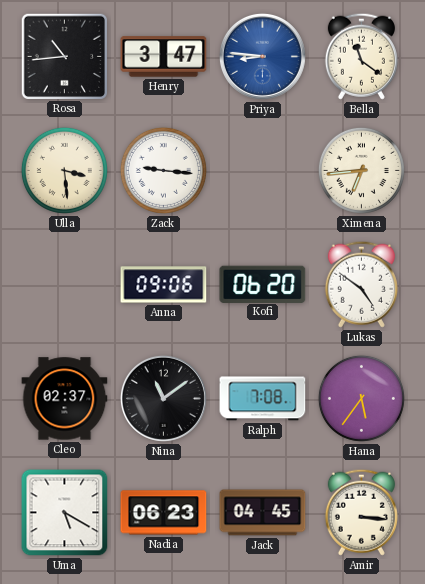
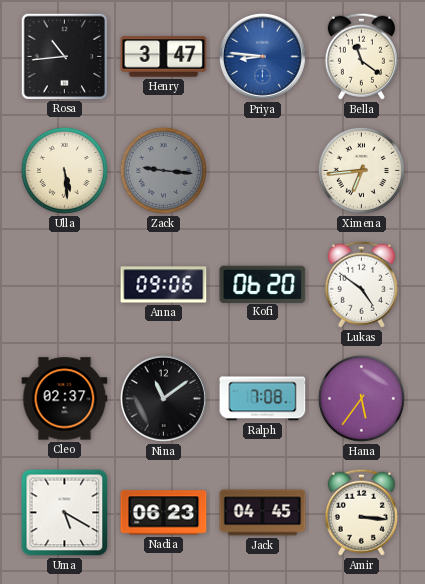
Ulla: 3:29 -> 5:29
Zack dial: white -> grey
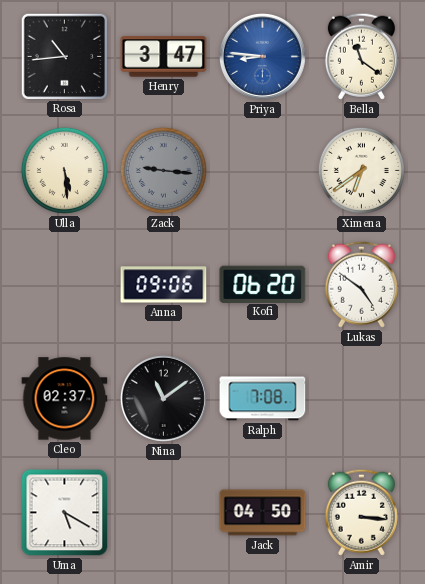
Ximena: 6:44 -> 6:39
Hana: 5:36 -> none
Nadia: 06:23 -> none
Jack: 04:45 -> 04:50
